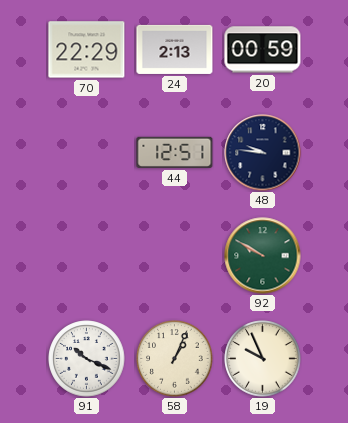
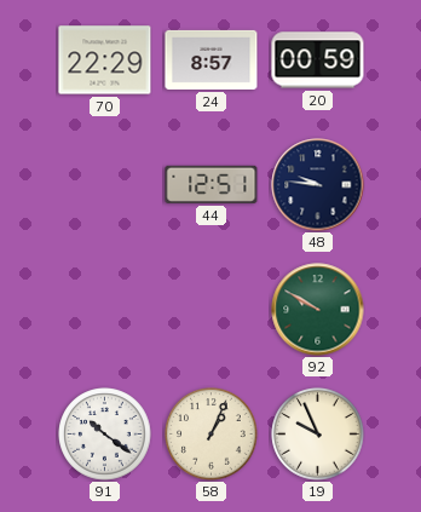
24: 2:13 -> 8:57
91: 10:19 -> 10:21
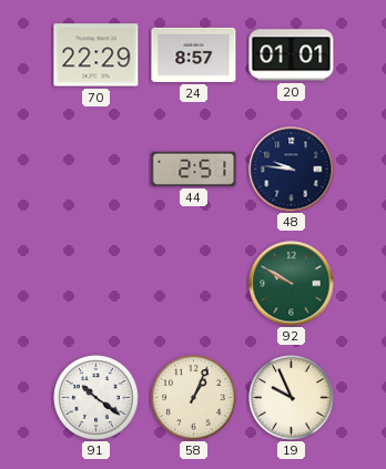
20: 00:59 -> 01:01
44: 12:51 -> 2:51
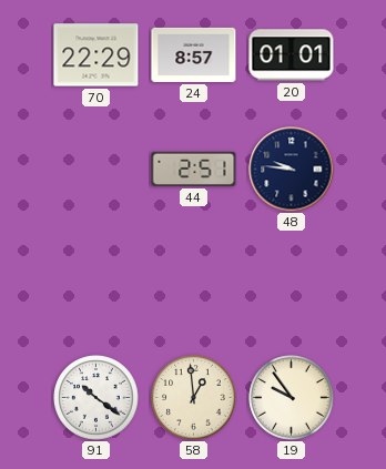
92: 9:50 -> none
58: 1:04 -> 12:59
19: 9:56 -> 9:54
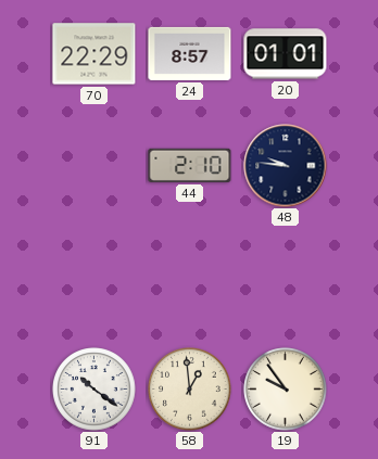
44: 2:51 -> 2:10
